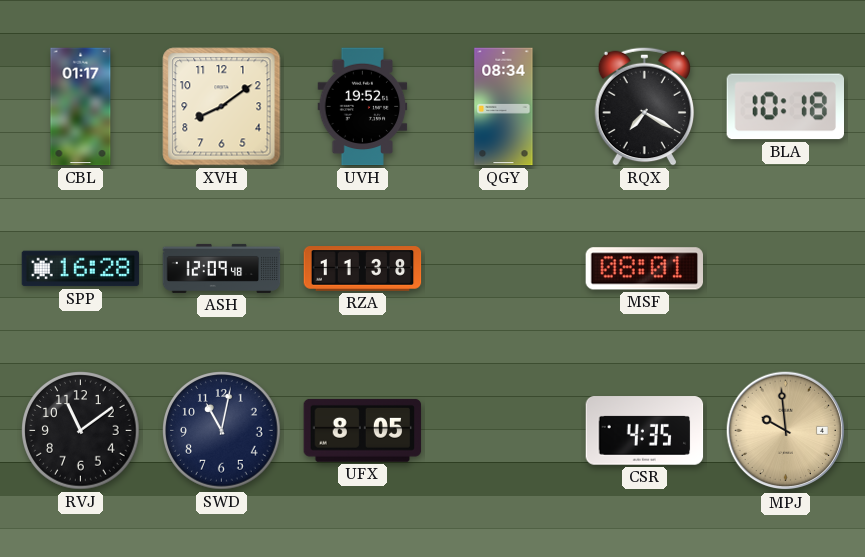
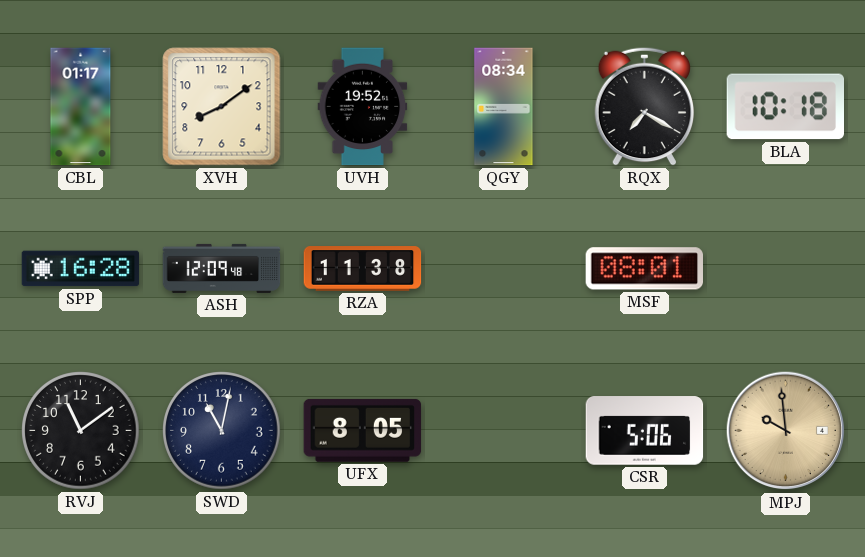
CSR: 4:35 -> 5:06
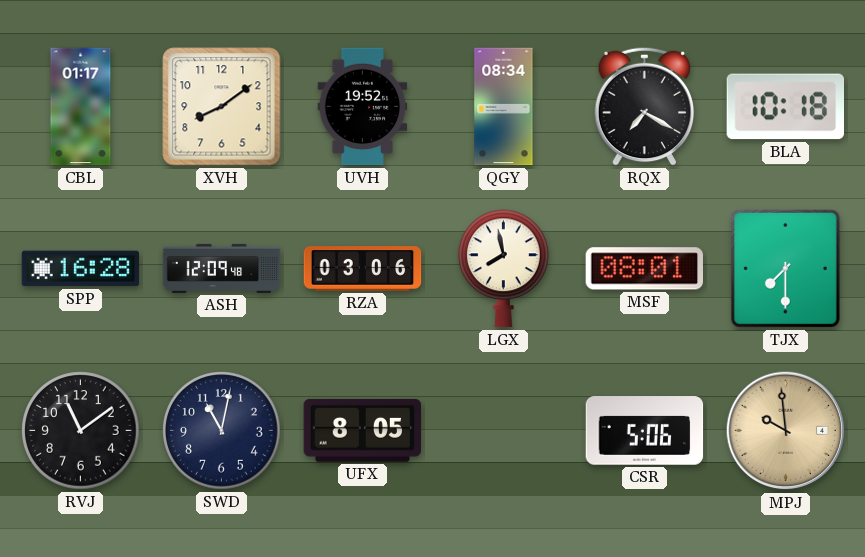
RZA: 11:38 -> 03:06
LGX: none -> 7:58
TJX: none -> 7:30
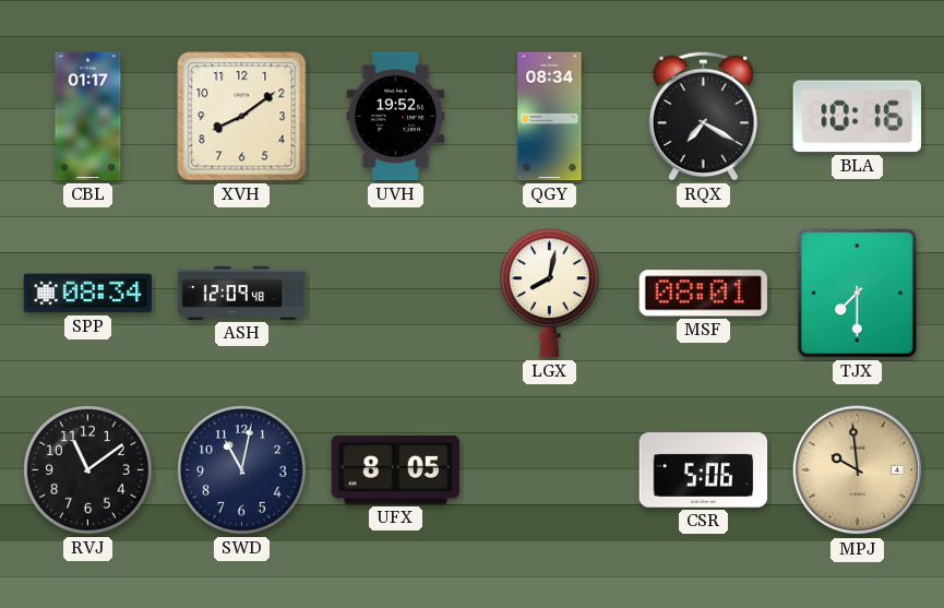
BLA: 10:18 -> 10:16
SPP: 16:28 -> 08:34
RZA: 03:06 -> none
LGX: 7:58 -> 8:02
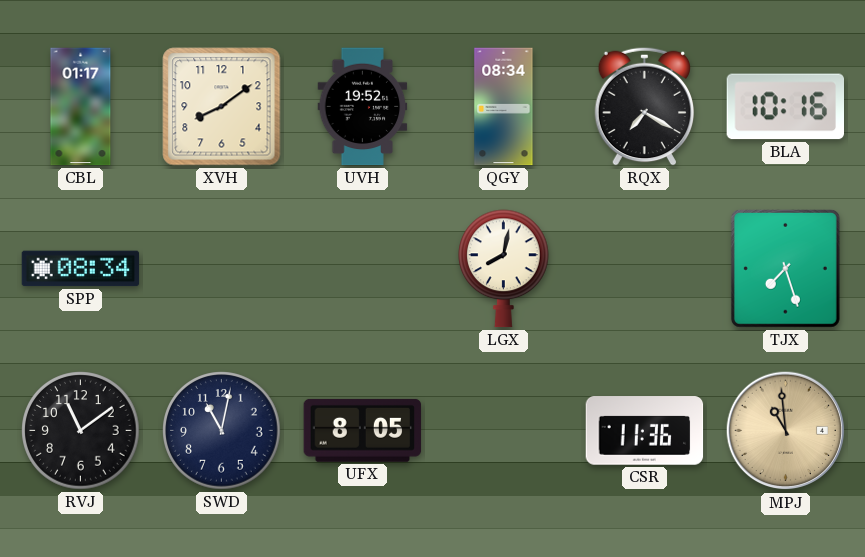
ASH: 12:09 -> none
MSF: 08:01 -> none
TJX: 7:30 -> 7:27
CSR: 5:06 -> 11:36
MPJ: 9:59 -> 10:59
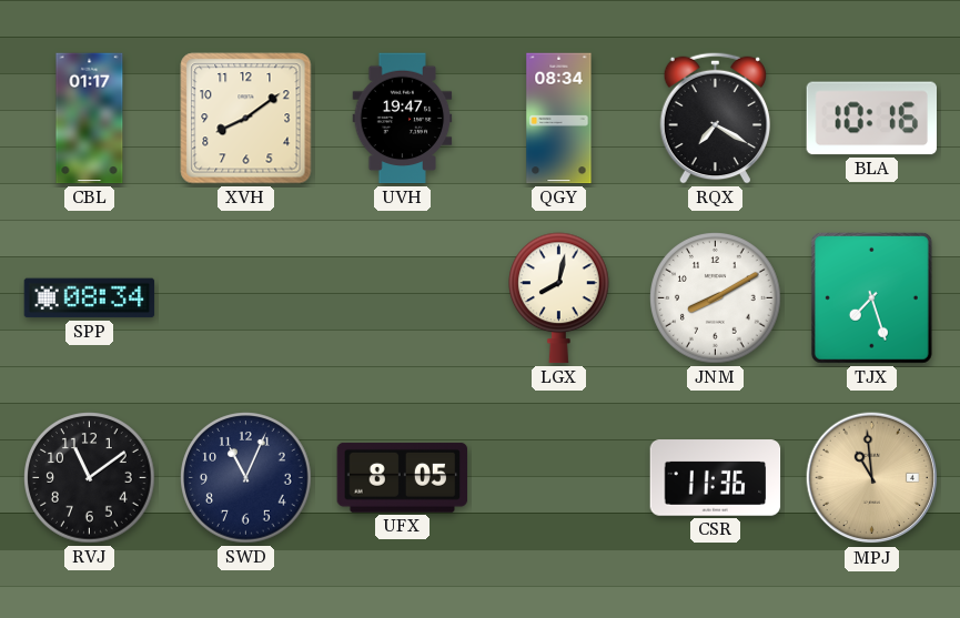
UVH: 19:52 -> 19:47
JNM: none -> 8:10
SWD: 11:02 -> 11:04
